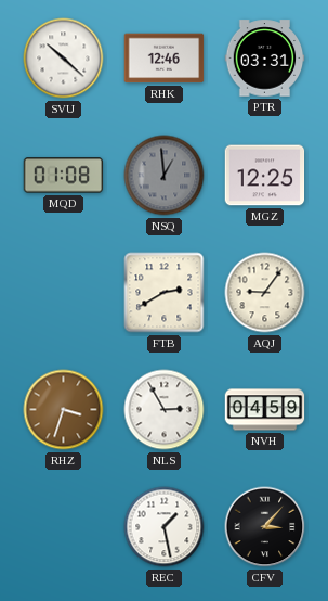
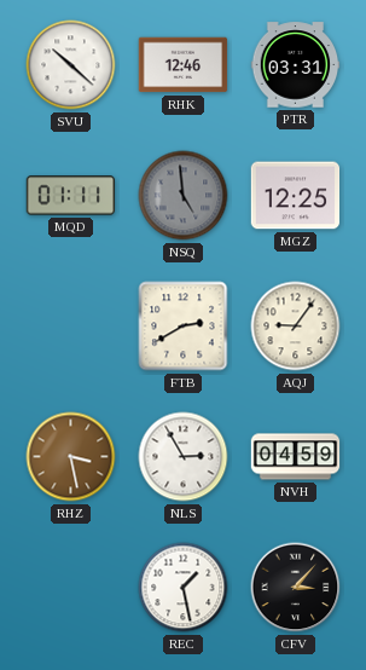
MQD: 01:08 -> 01:11
NSQ: 12:59 -> 4:59
RHZ: 3:33 -> 3:28
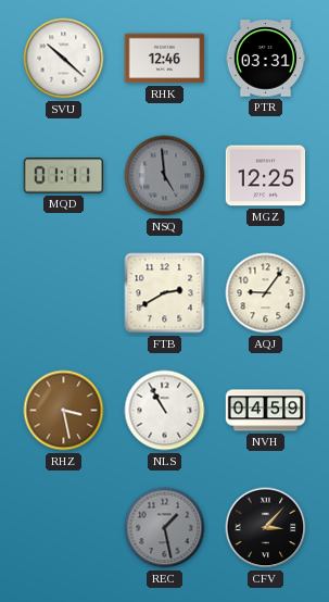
NLS: 2:55 -> 10:55
REC dial: white -> grey
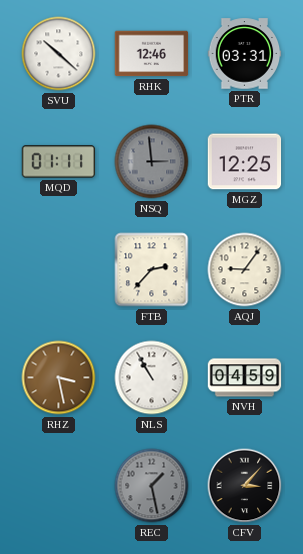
NSQ: 4:59 -> 2:59
FTB: 2:40 -> 2:37
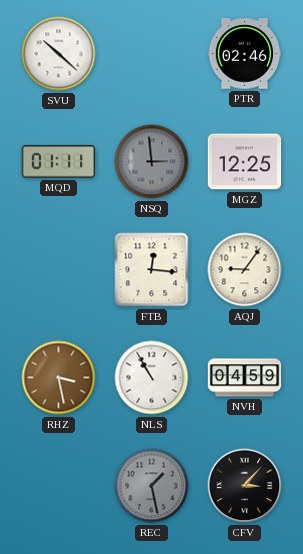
RHK: 12:46 -> none
PTR: 03:31 -> 02:46
FTB: 2:37 -> 12:16
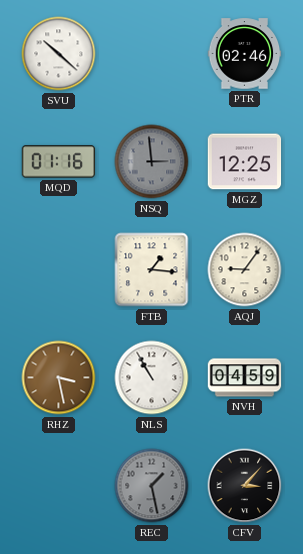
MQD: 01:11 -> 01:16
FTB: 12:16 -> 1:16
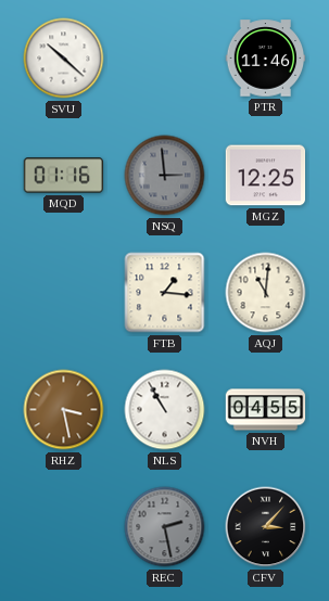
PTR: 02:46 -> 11:46
AQJ: 9:06 -> 11:01
NVH: 04:59 -> 04:55
REC: 1:28 -> 2:28
